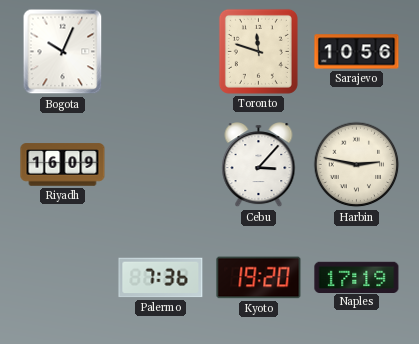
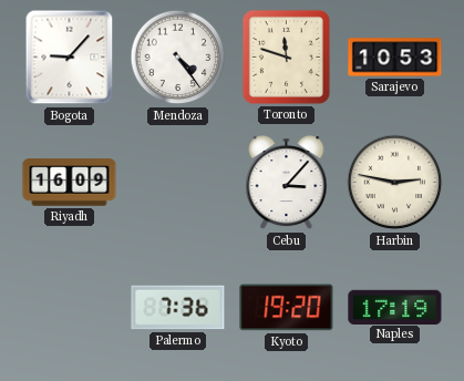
Bogota: 10:04 -> 9:07
Mendoza: none -> 4:24
Sarajevo: 10:56 -> 10:53
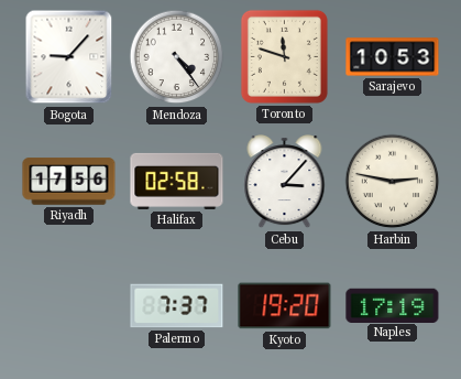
Riyadh: 16:09 -> 17:56
Halifax: none -> 02:58
Palermo: 7:36 -> 7:37
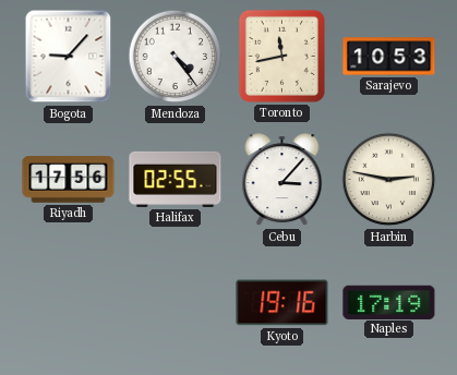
Toronto: 11:48 -> 11:43
Halifax: 02:58 -> 02:55
Palermo: 7:37 -> none
Kyoto: 19:20 -> 19:16
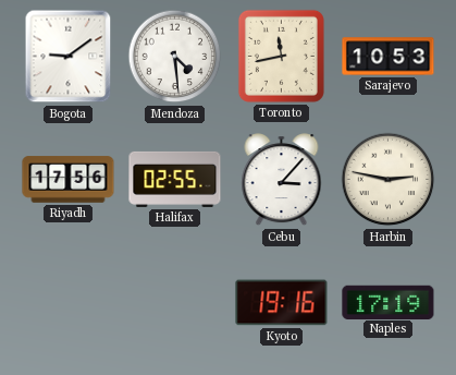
Bogota: 9:07 -> 9:09
Mendoza: 4:24 -> 4:29
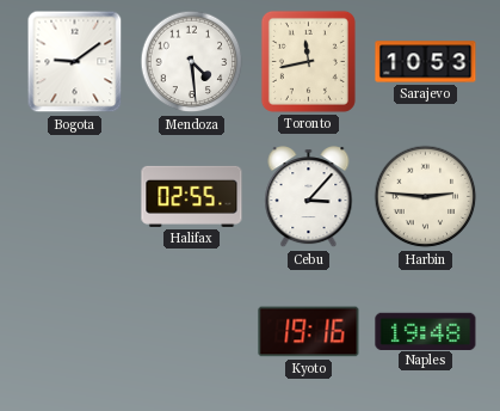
Riyadh: 17:56 -> none
Harbin: 2:47 -> 2:46
Naples: 17:19 -> 19:48
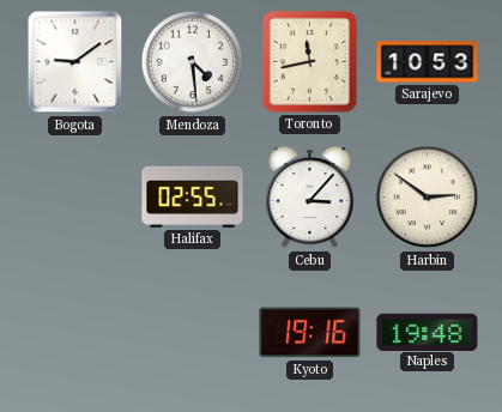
Harbin: 2:46 -> 2:51
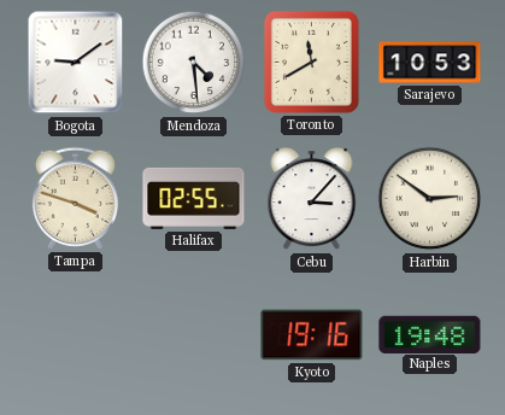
Toronto: 11:43 -> 11:40
Tampa: none -> 3:48
